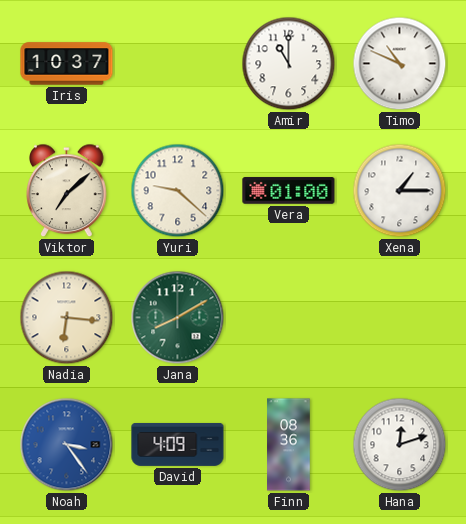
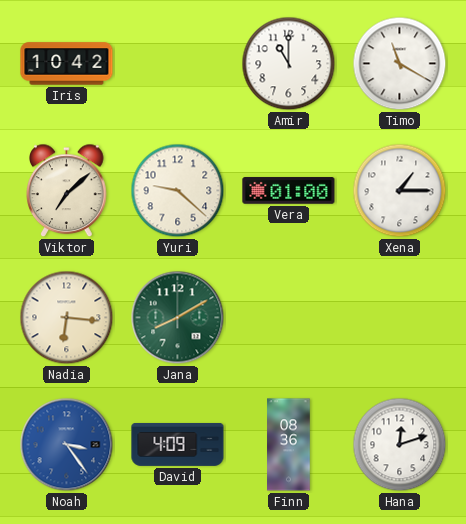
Iris: 10:37 -> 10:42
Timo: 10:49 -> 11:20
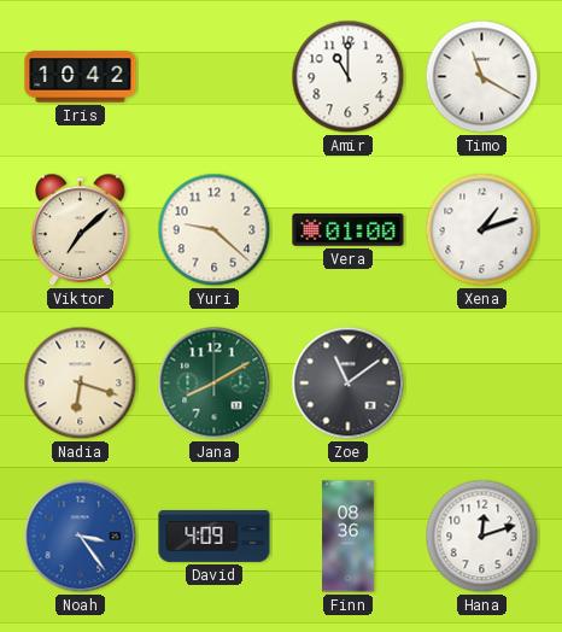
Xena: 1:15 -> 1:12
Nadia: 6:16 -> 6:18
Zoe: none -> 11:09
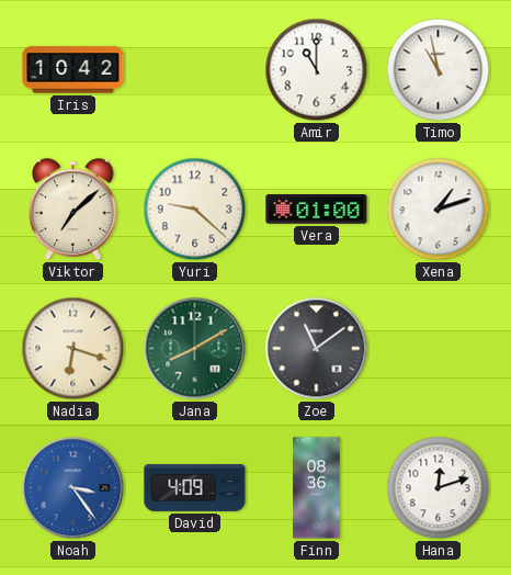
Timo: 11:20 -> 10:58
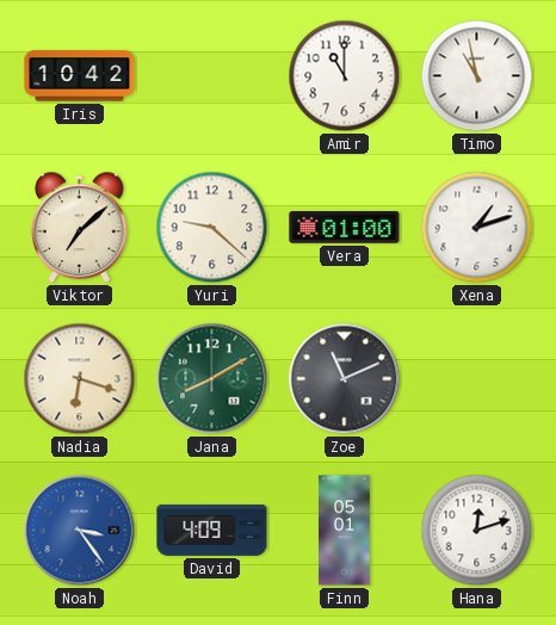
Zoe: 11:09 -> 11:11
Finn: 08:36 -> 05:01
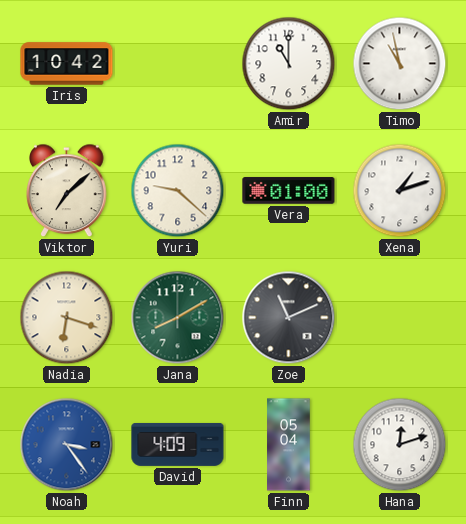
Finn: 05:01 -> 05:04
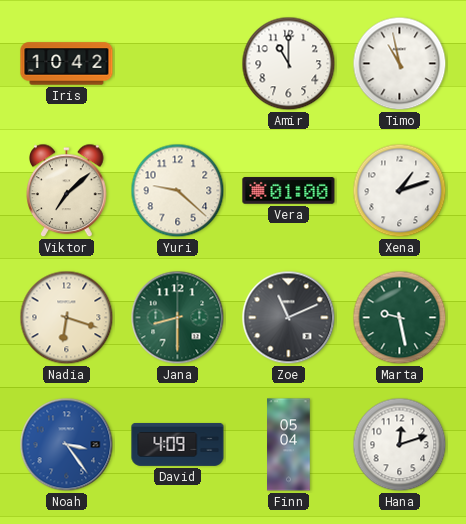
Jana: 8:10 -> 8:30
Marta: none -> 9:28
